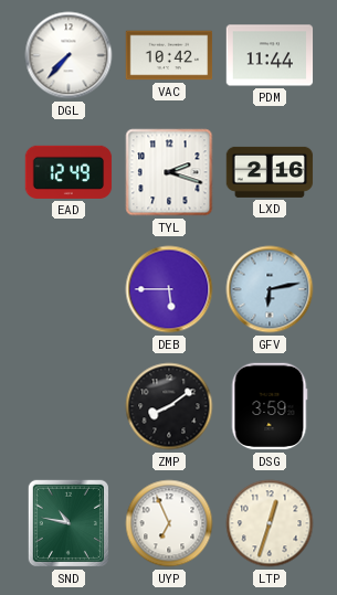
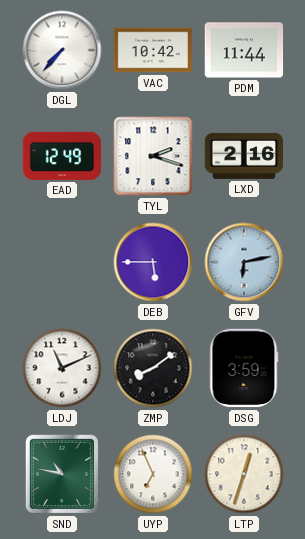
LDJ: none -> 11:11
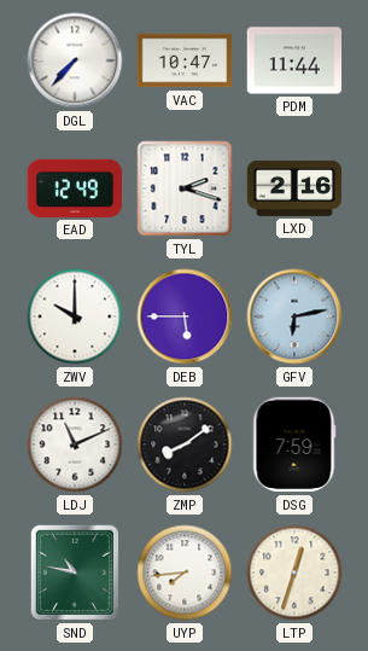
VAC: 10:42 -> 10:47
ZWV: none -> 10:00
DSG: 3:59 -> 7:59
UYP: 6:56 -> 7:44
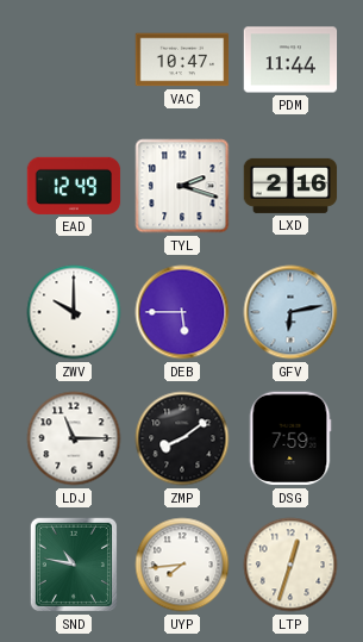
DGL: 7:37 -> none
LDJ: 11:11 -> 11:15
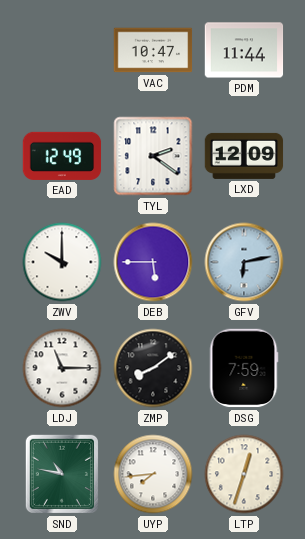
TYL: 2:18 -> 2:21
LXD: 2:16 -> 12:09
